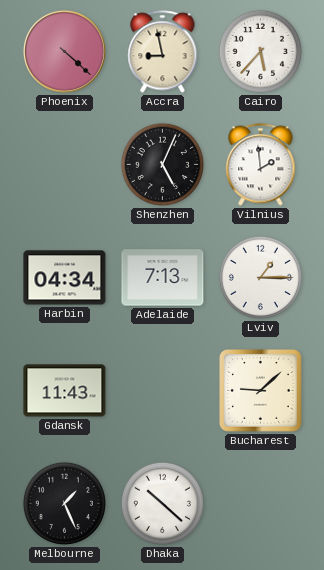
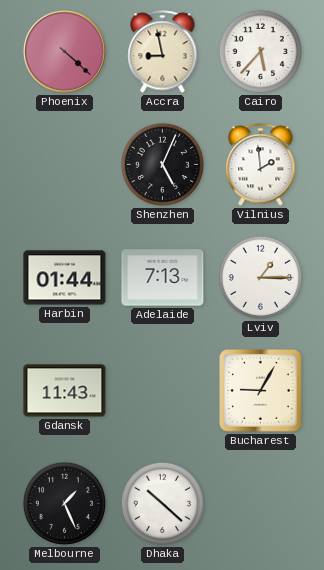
Harbin: 04:34 -> 01:44
Bucharest: 9:08 -> 9:05
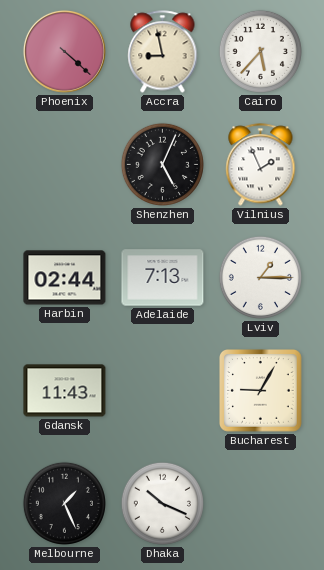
Vilnius: 1:59 -> 1:56
Harbin: 01:44 -> 02:44
Dhaka: 10:22 -> 10:19
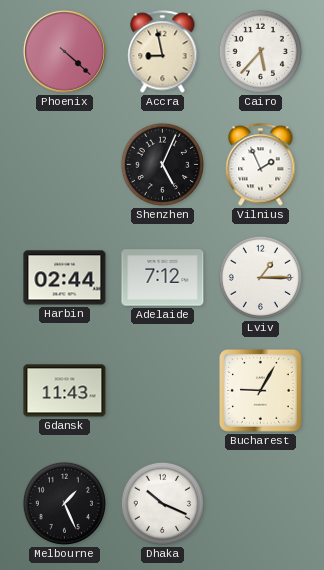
Adelaide: 7:13 -> 7:12
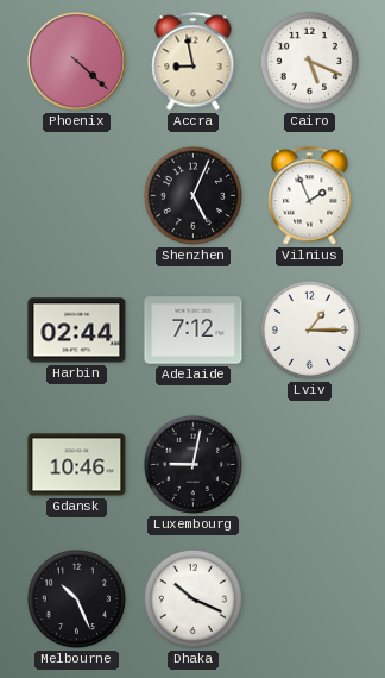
Cairo: 5:37 -> 5:19
Gdansk: 11:43 -> 10:46
Luxembourg: none -> 9:02
Bucharest: 9:05 -> none
Melbourne: 1:26 -> 10:26
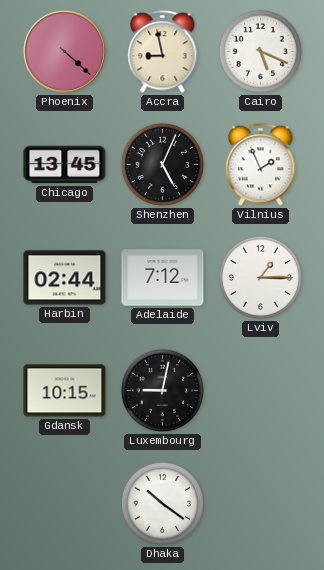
Chicago: none -> 13:45
Gdansk: 10:46 -> 10:15
Melbourne: 10:26 -> none
Dhaka: 10:19 -> 10:21
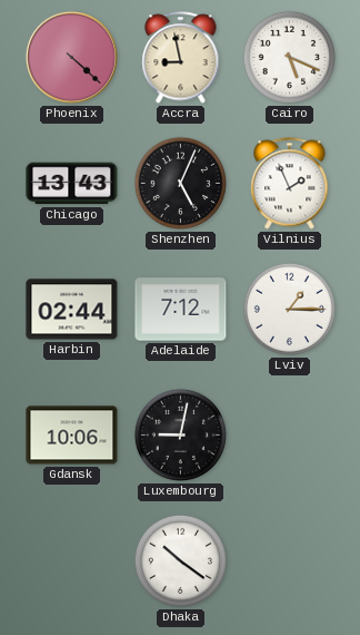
Chicago: 13:45 -> 13:43
Gdansk: 10:15 -> 10:06
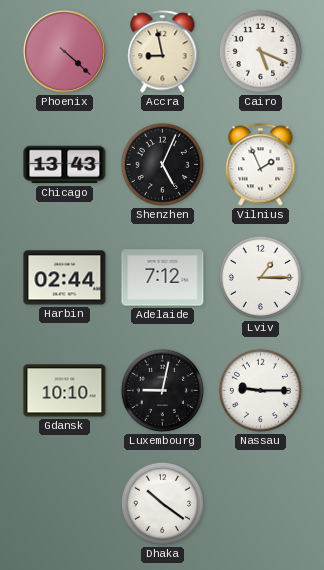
Gdansk: 10:06 -> 10:10
Nassau: none -> 9:15
